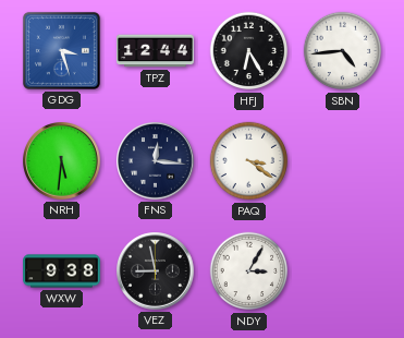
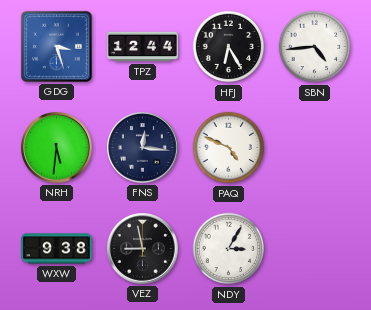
PAQ: 3:21 -> 4:49
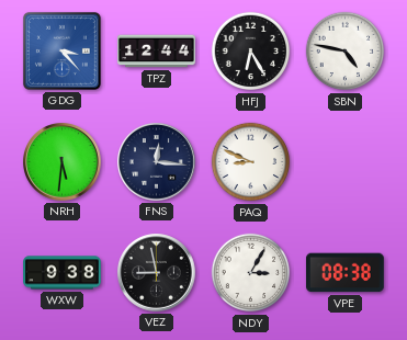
GDG: 3:27 -> 3:23
SBN: 4:44 -> 4:47
PAQ: 4:49 -> 8:49
VPE: none -> 08:38
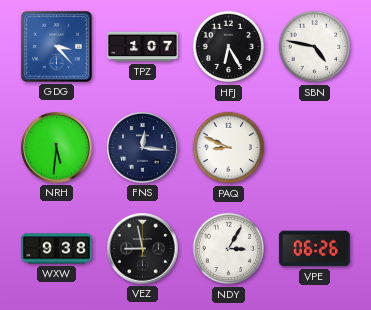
TPZ: 12:44 -> 1:07
VPE: 08:38 -> 06:26
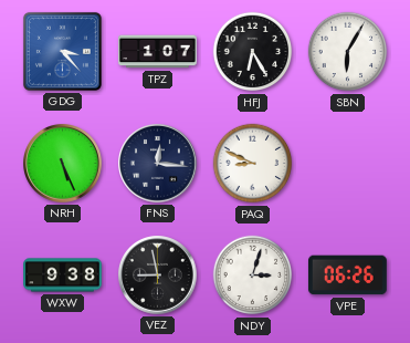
SBN: 4:47 -> 6:05
NRH: 5:31 -> 5:26
NDY: 3:05 -> 3:03
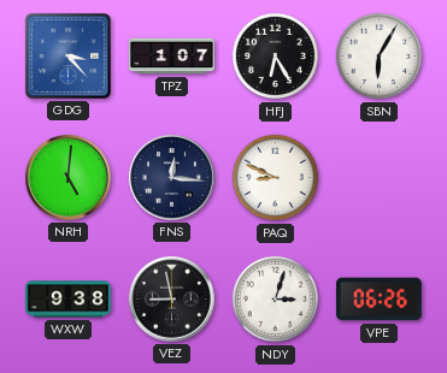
NRH: 5:26 -> 5:01
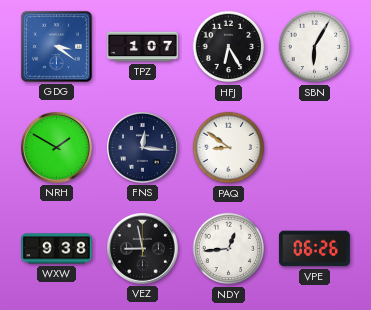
GDG: 3:23 -> 3:21
NRH: 5:01 -> 1:50
PAQ: 8:49 -> 8:51
NDY: 3:03 -> 12:44
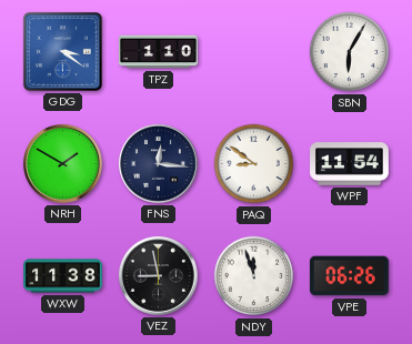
TPZ: 1:07 -> 1:10
HFJ: 6:25 -> none
WPF: none -> 11:54
WXW: 9:38 -> 11:38
NDY: 12:44 -> 11:57
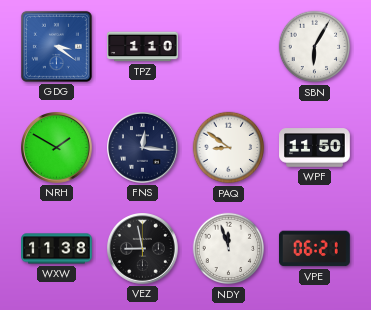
WPF: 11:54 -> 11:50
VPE: 06:26 -> 06:21
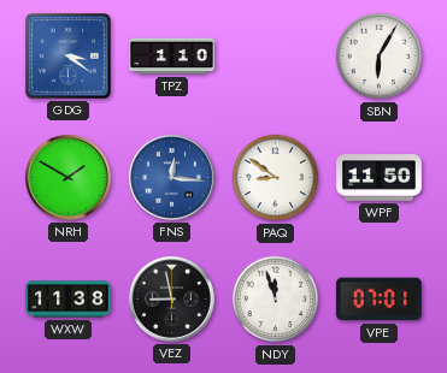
FNS dial: navy -> blue
VPE: 06:21 -> 07:01
